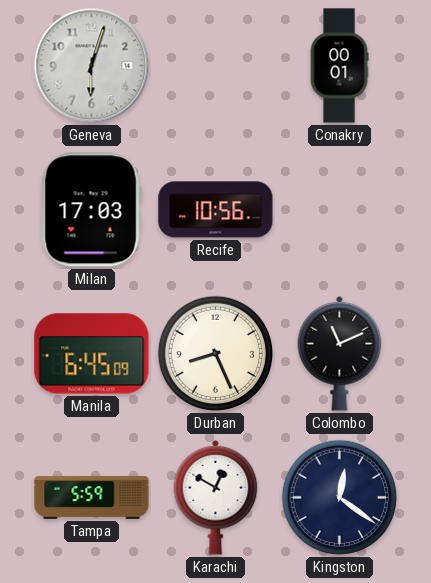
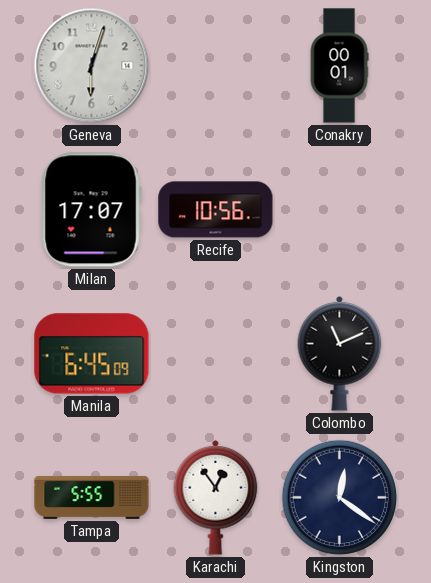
Milan: 17:03 -> 17:07
Durban: 8:26 -> none
Tampa: 5:59 -> 5:55
Karachi: 12:50 -> 12:54
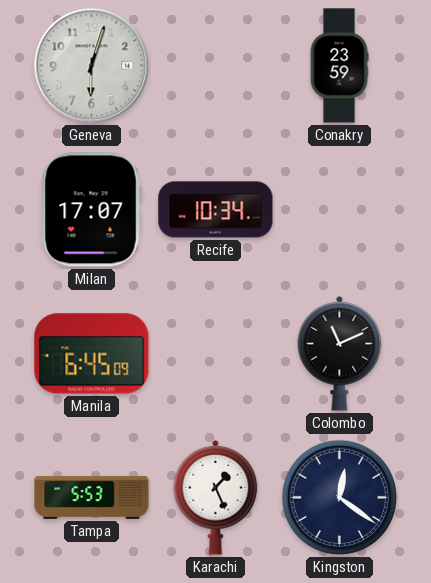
Conakry: 00:01 -> 23:59
Recife: 10:56 -> 10:34
Tampa: 5:55 -> 5:53
Karachi: 12:54 -> 1:26
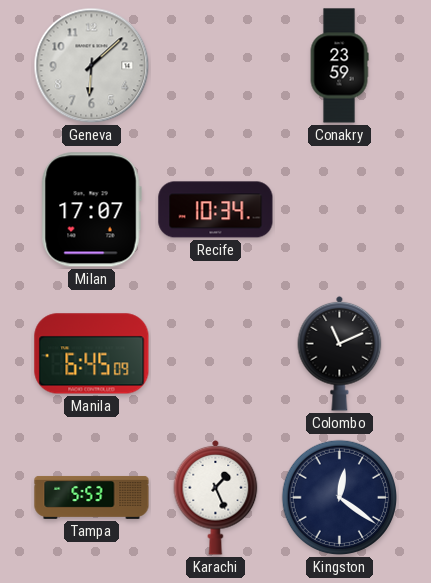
Geneva: 6:03 -> 6:08
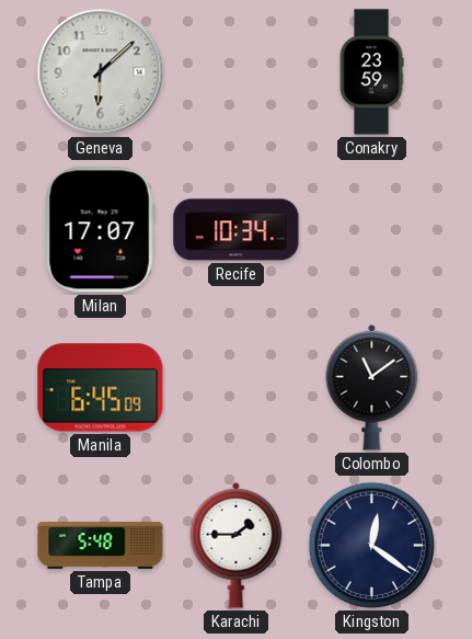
Colombo: 11:11 -> 11:09
Tampa: 5:53 -> 5:48
Karachi: 1:26 -> 1:45
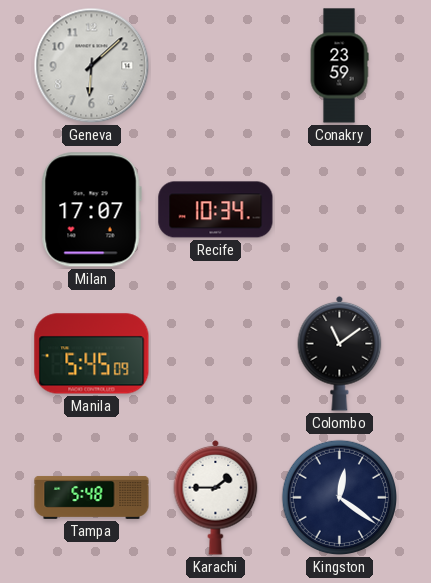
Manila: 6:45 -> 5:45
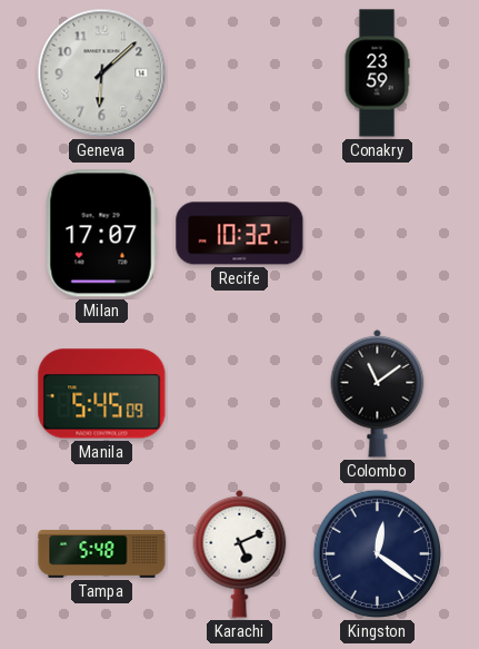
Recife: 10:34 -> 10:32
Karachi: 1:45 -> 5:11
